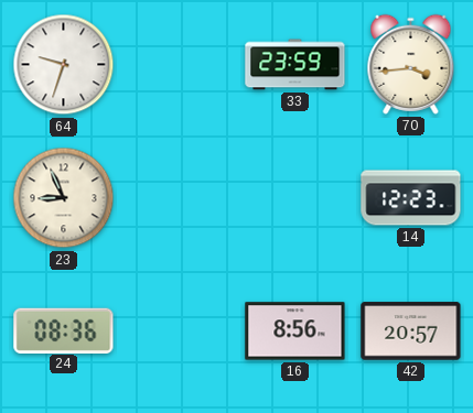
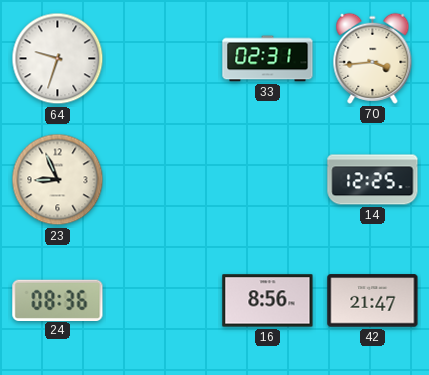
33: 23:59 -> 02:31
14: 12:23 -> 12:25
42: 20:57 -> 21:47
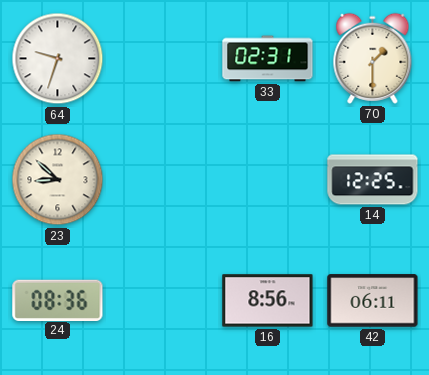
70: 3:44 -> 1:30
23: 8:56 -> 8:52
42: 21:47 -> 06:11
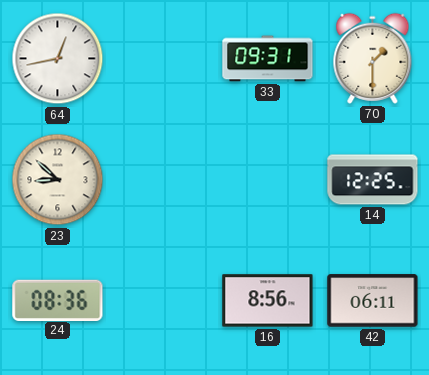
64: 9:33 -> 12:43
33: 02:31 -> 09:31
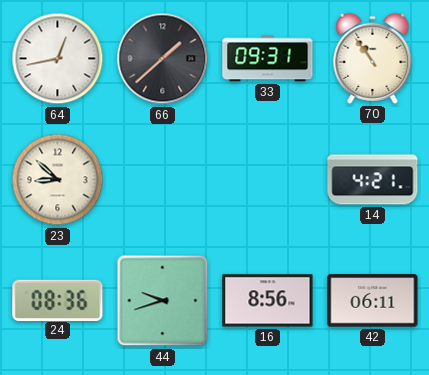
66: none -> 1:38
70: 1:30 -> 10:54
14: 12:25 -> 4:21
44: none -> 9:42
